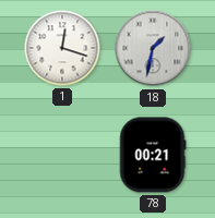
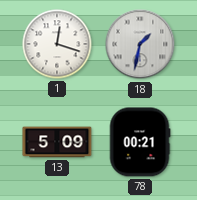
13: none -> 5:09
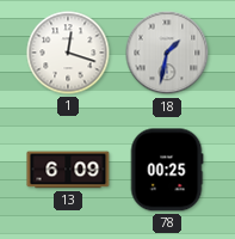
13: 5:09 -> 6:09
78: 00:21 -> 00:25
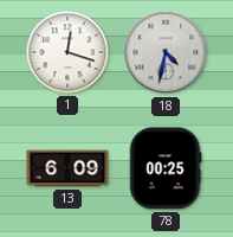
18: 1:32 -> 4:32
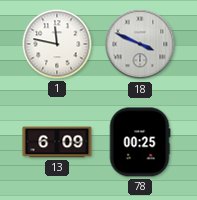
1: 12:18 -> 11:47
18: 4:32 -> 3:49
